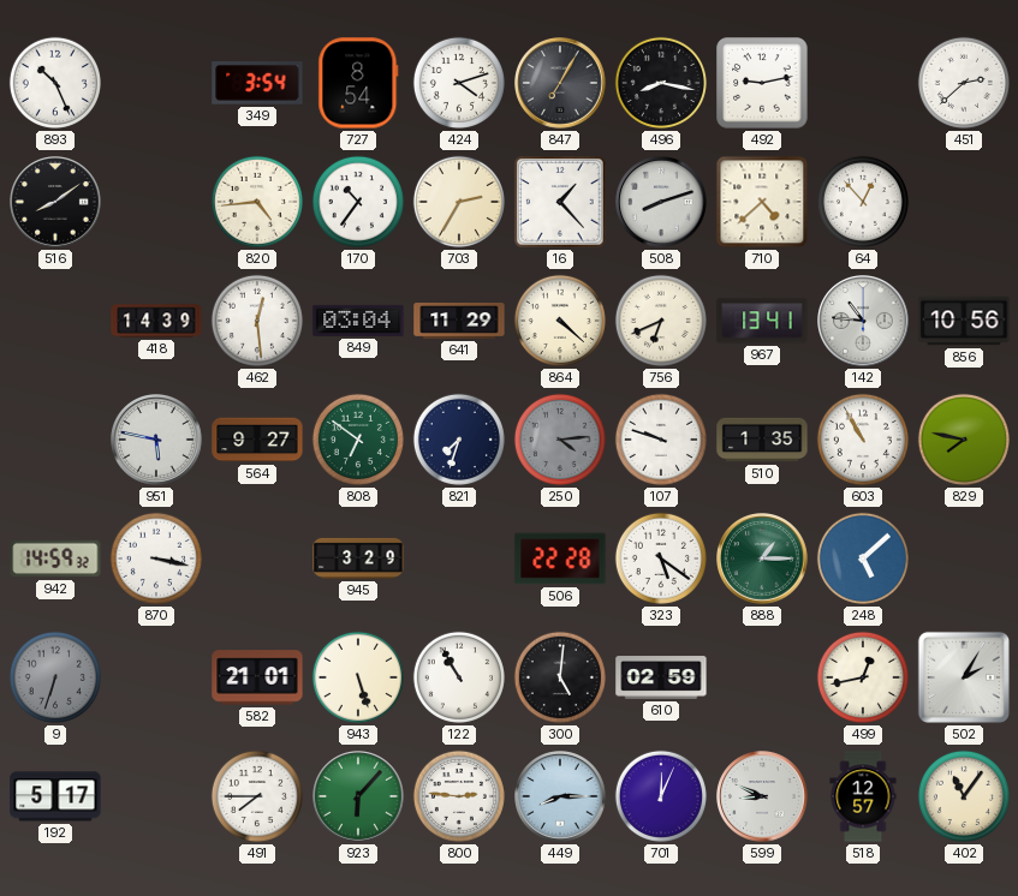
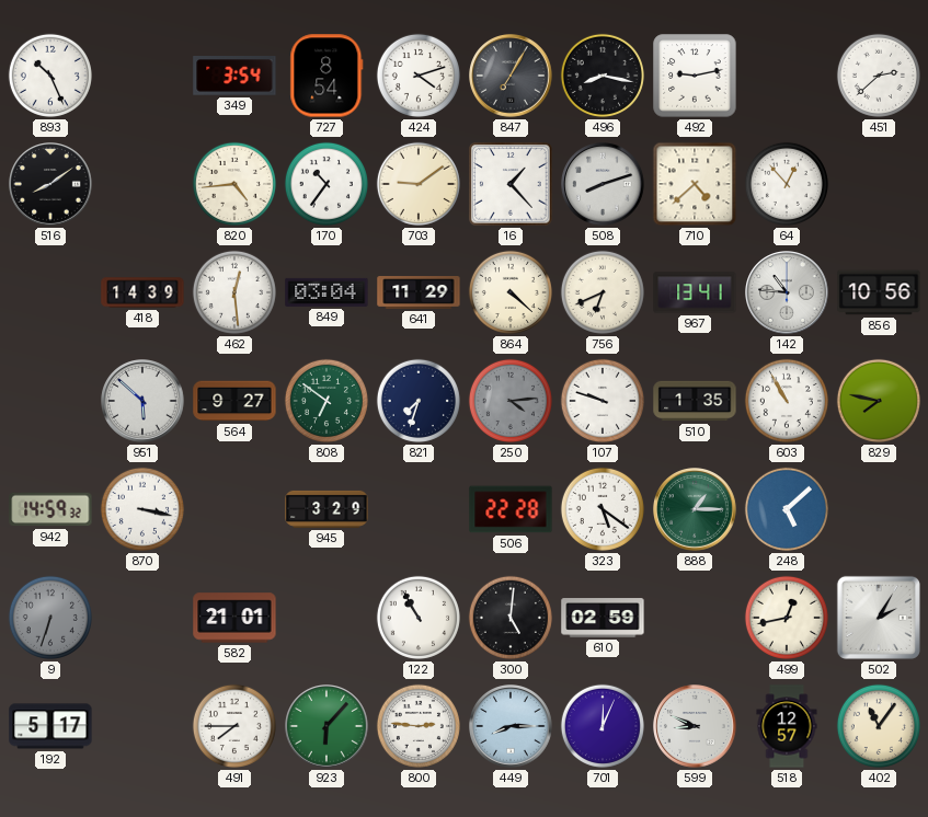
703: 2:35 -> 9:09
951: 5:47 -> 5:52
943: 5:27 -> none
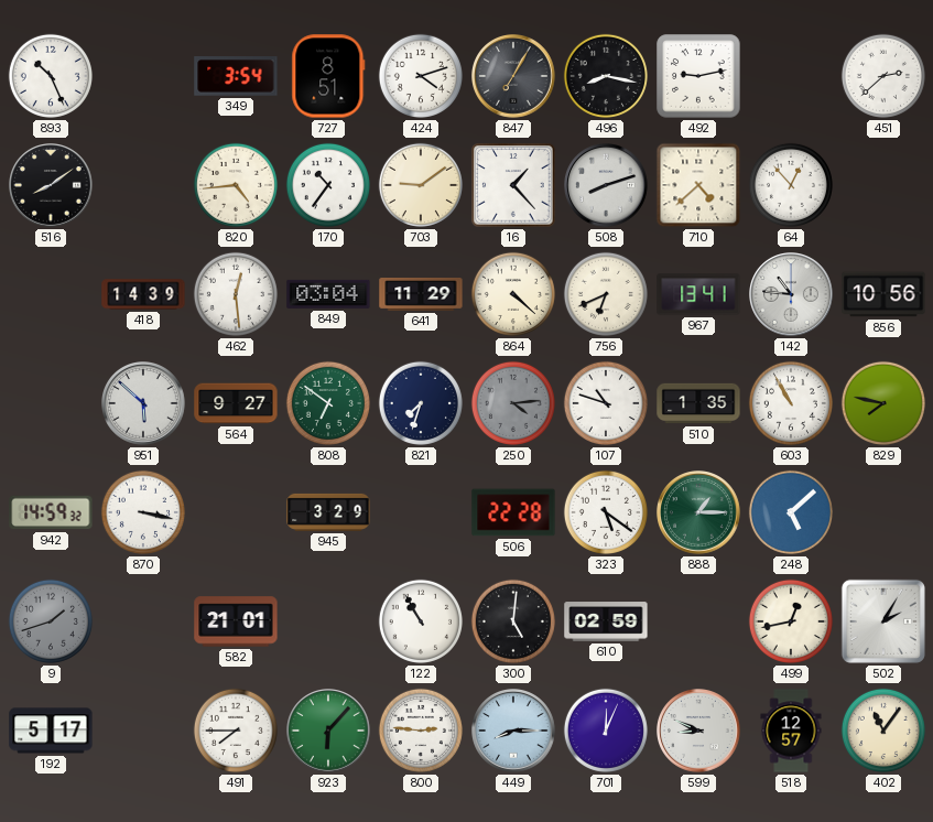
727: 8:54 -> 8:51
107: 9:48 -> 10:48
9: 6:33 -> 1:42
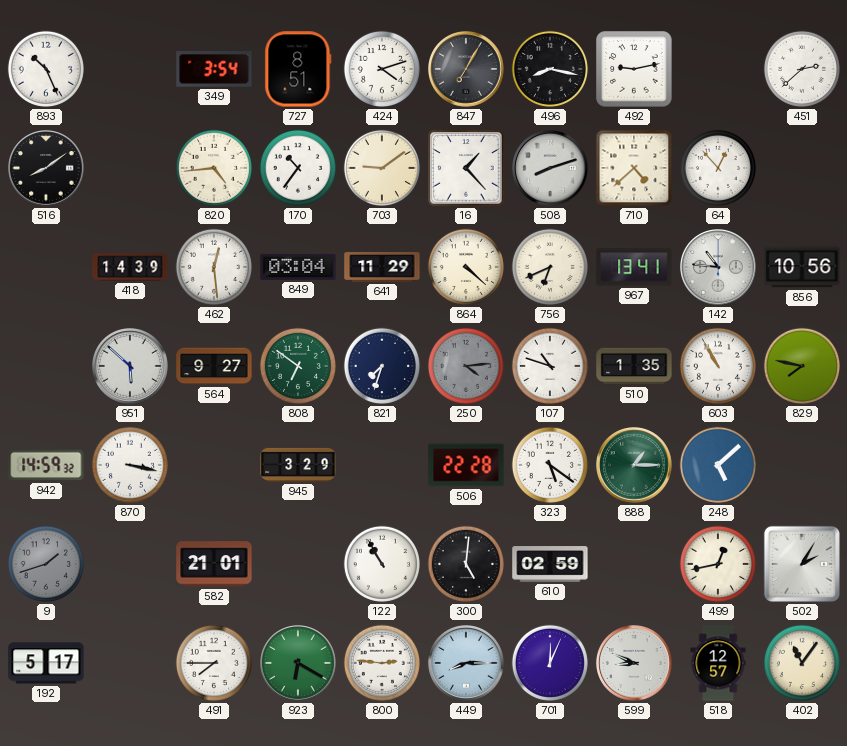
923: 6:07 -> 6:20
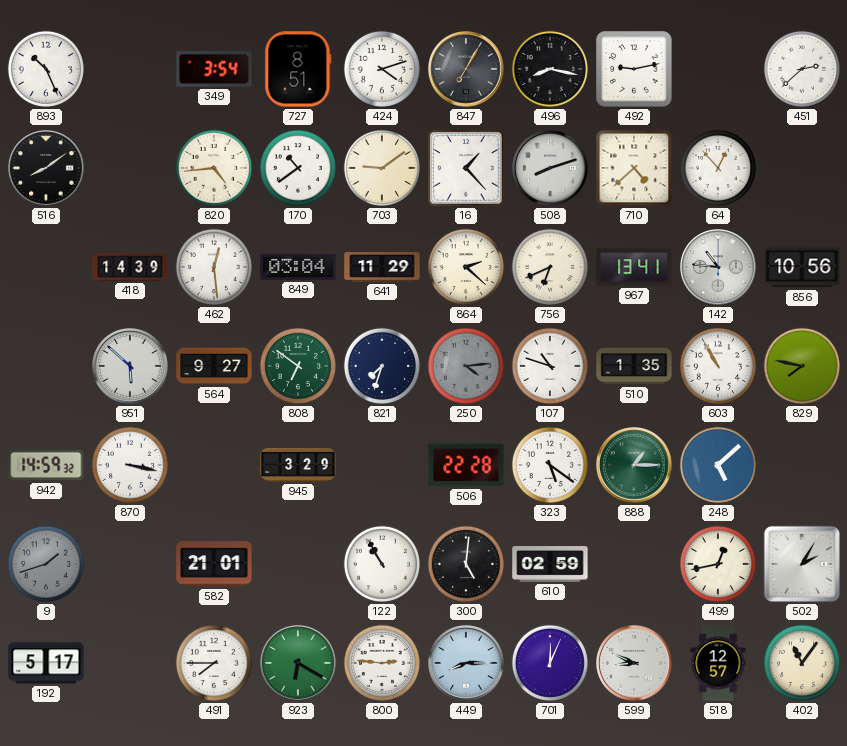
170: 10:36 -> 10:39
864: 4:22 -> 2:22
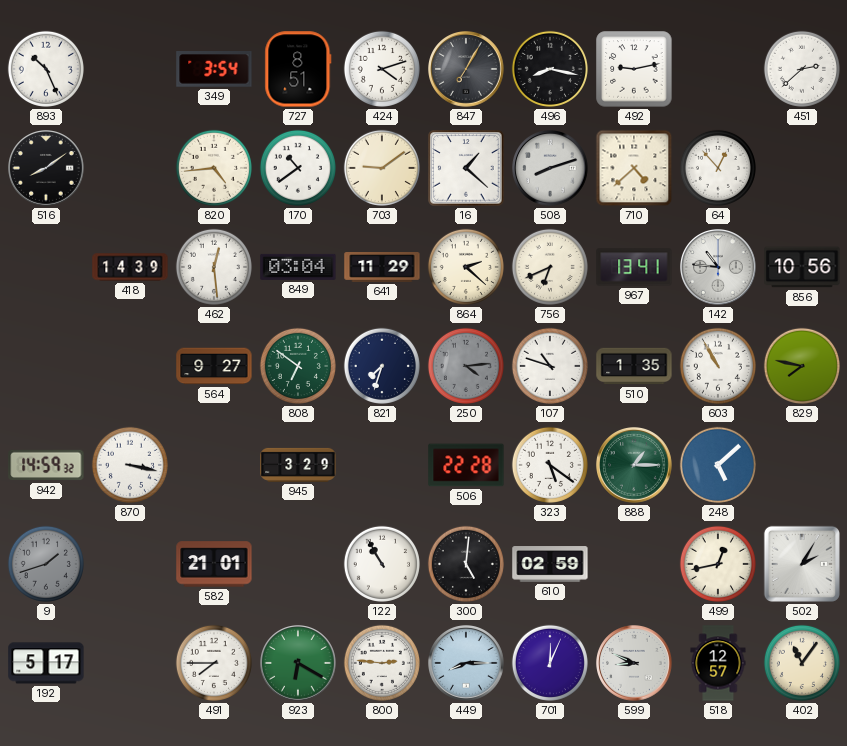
16: 1:23 -> 1:22
951: 5:52 -> none
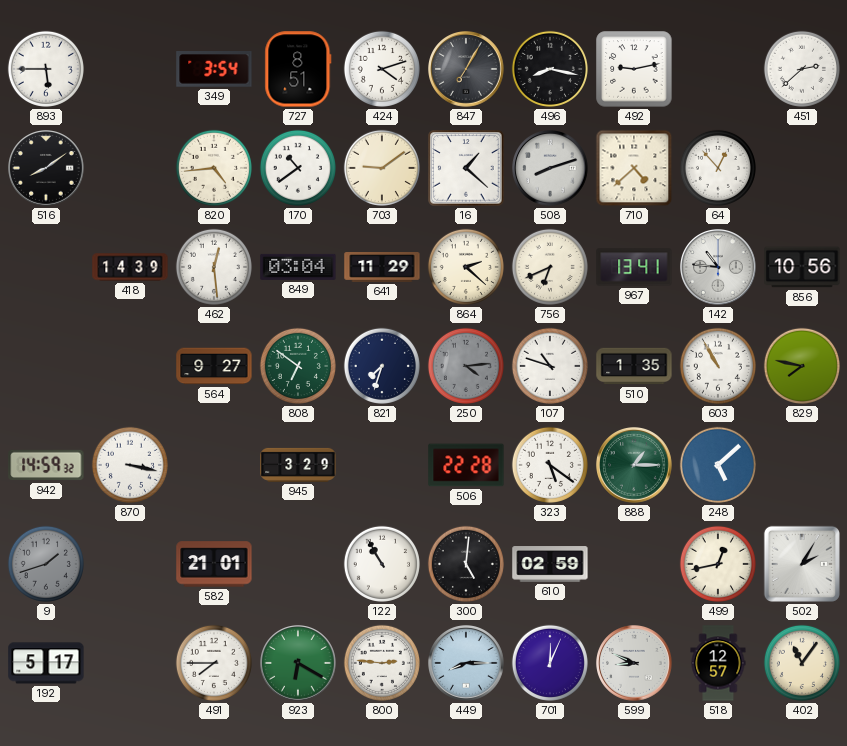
893: 10:26 -> 5:45
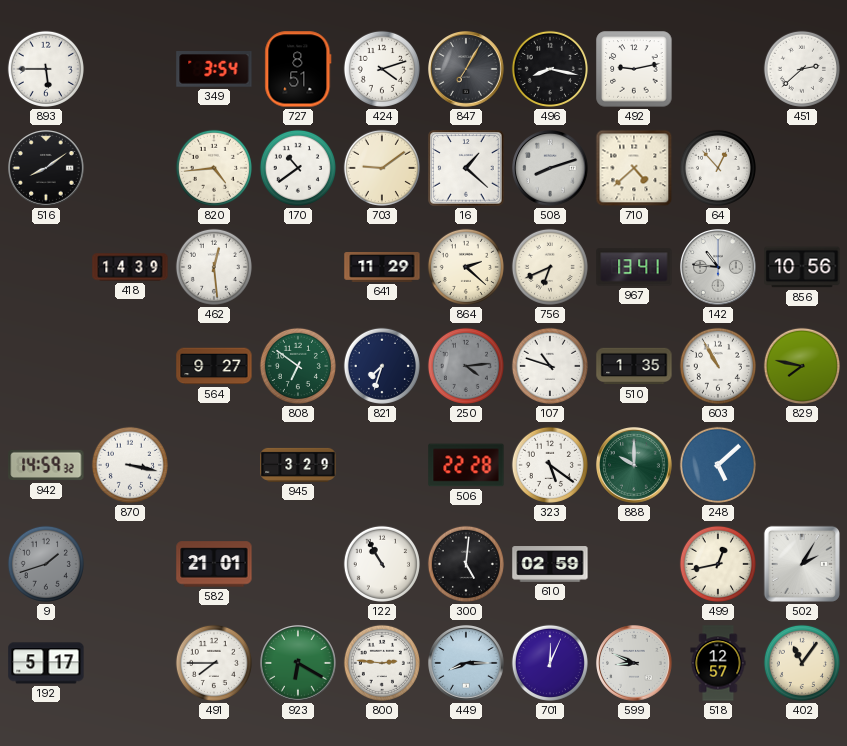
849: 03:04 -> none
888: 1:15 -> 10:00
